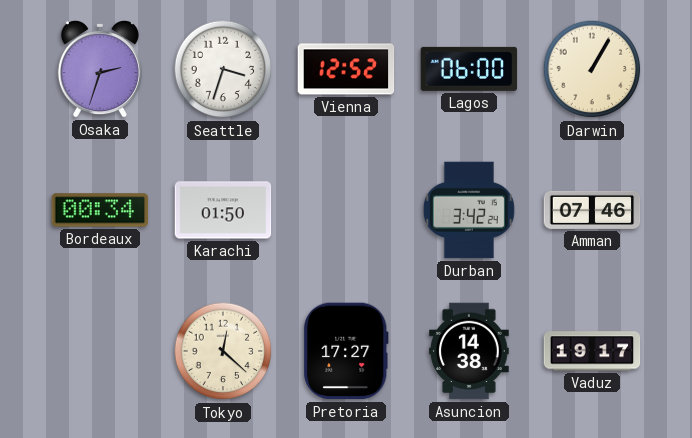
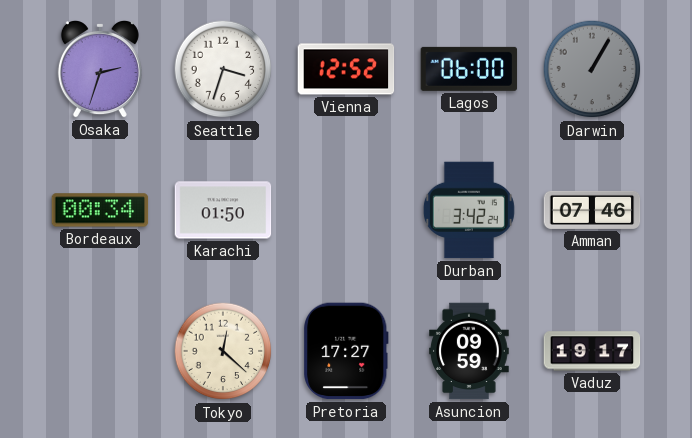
Darwin dial: cream -> grey
Asuncion: 14:38 -> 09:59
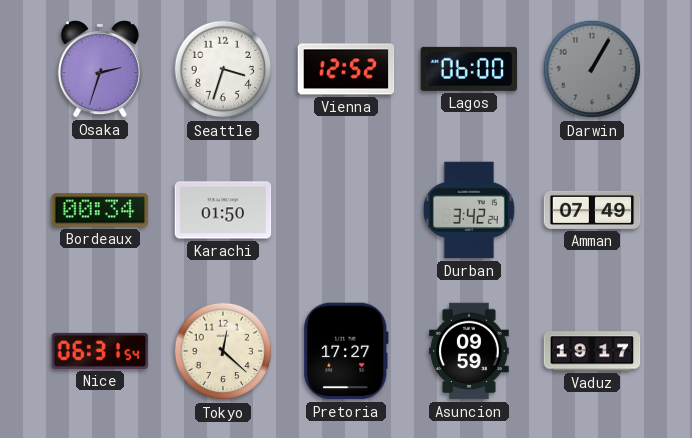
Amman: 07:46 -> 07:49
Nice: none -> 06:31
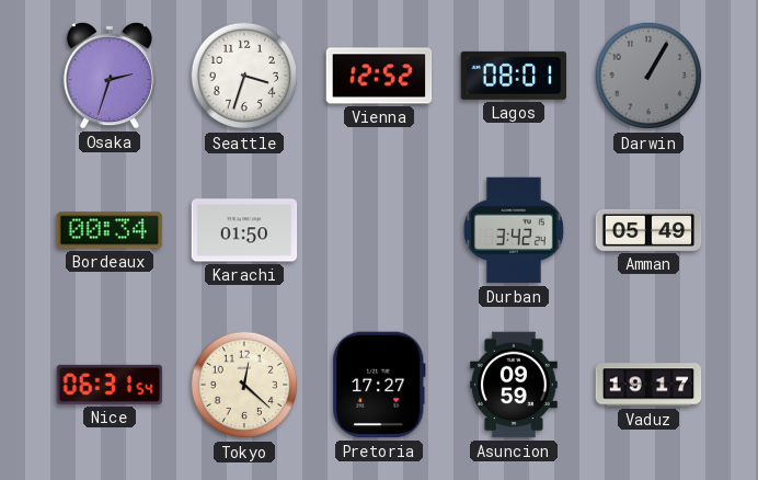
Lagos: 06:00 -> 08:01
Amman: 07:49 -> 05:49
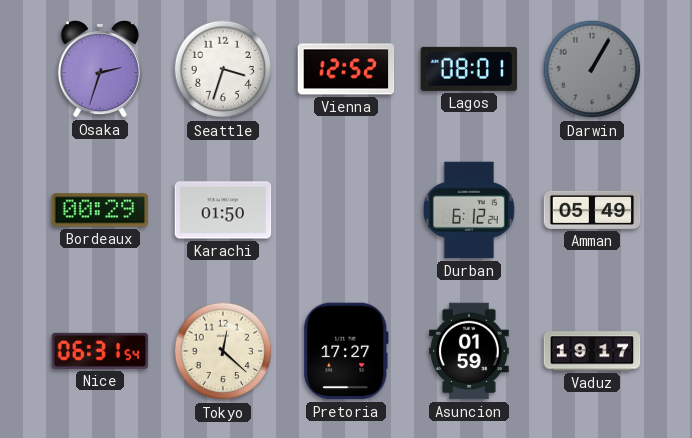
Bordeaux: 00:34 -> 00:29
Durban: 3:42 -> 6:12
Asuncion: 09:59 -> 01:59
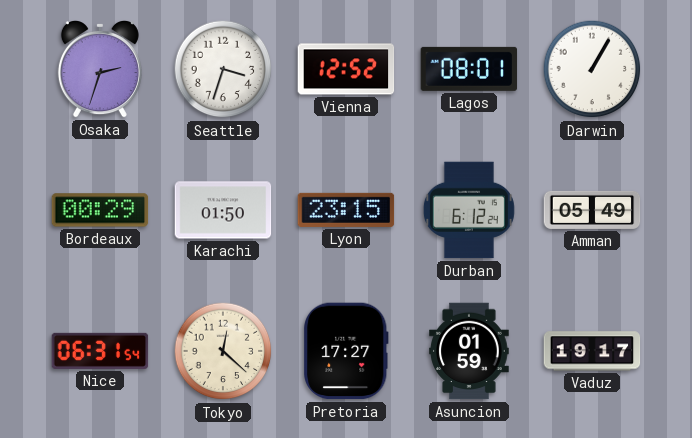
Darwin dial: grey -> white
Lyon: none -> 23:15
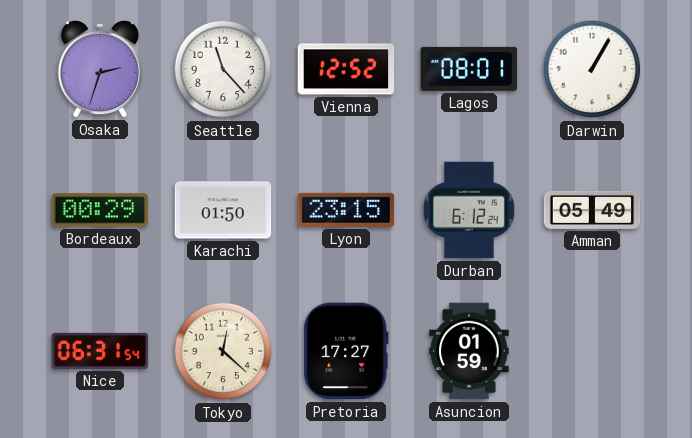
Seattle: 3:33 -> 11:23
Vaduz: 19:17 -> none
